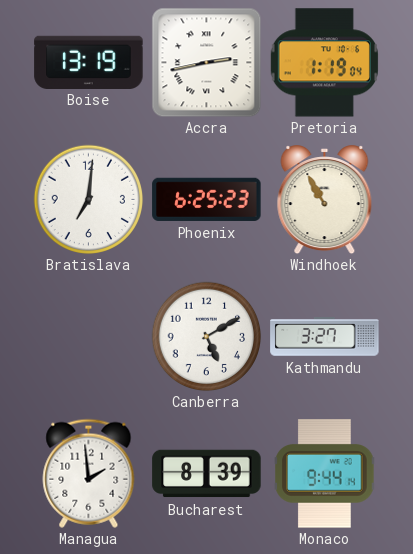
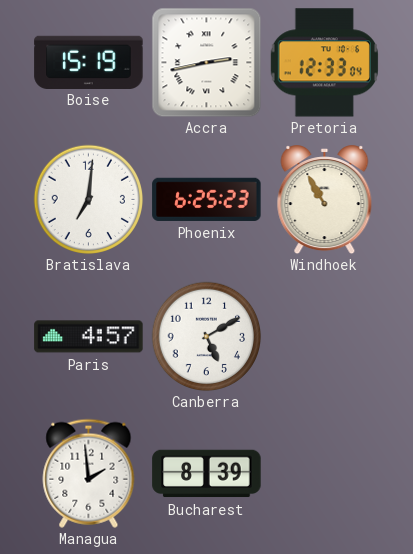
Boise: 13:19 -> 15:19
Pretoria: 1:19 -> 12:33
Paris: none -> 4:57
Kathmandu: 3:27 -> none
Monaco: 9:44 -> none
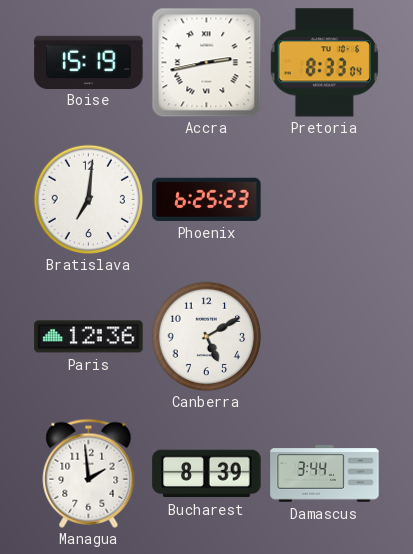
Pretoria: 12:33 -> 8:33
Windhoek: 10:55 -> none
Paris: 4:57 -> 12:36
Damascus: none -> 3:44
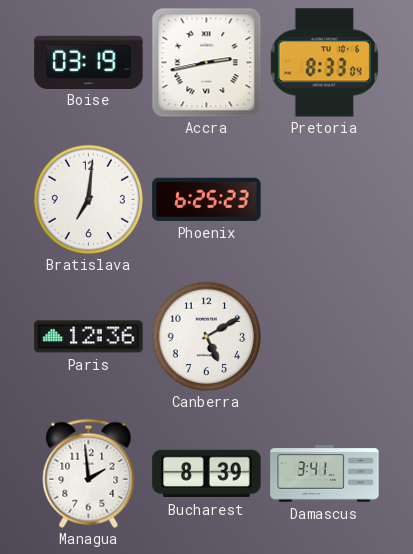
Boise: 15:19 -> 03:19
Damascus: 3:44 -> 3:41
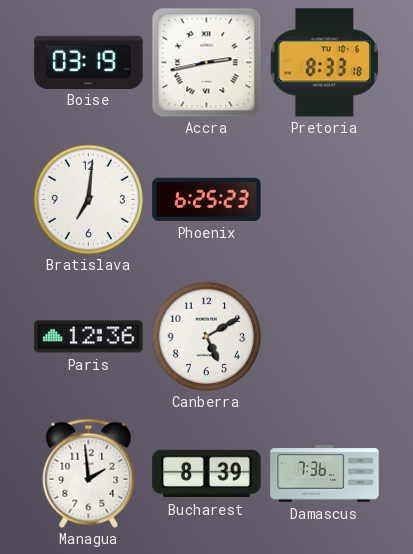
Pretoria: 8:33:04 -> 8:33:18
Damascus: 3:41 -> 7:36
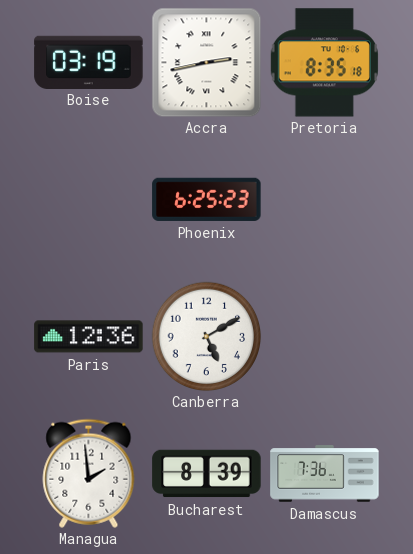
Pretoria: 8:33 -> 8:35
Bratislava: 7:01 -> none
